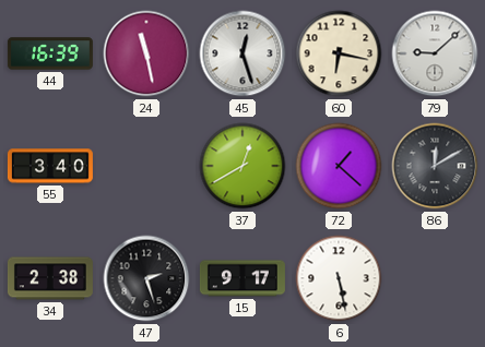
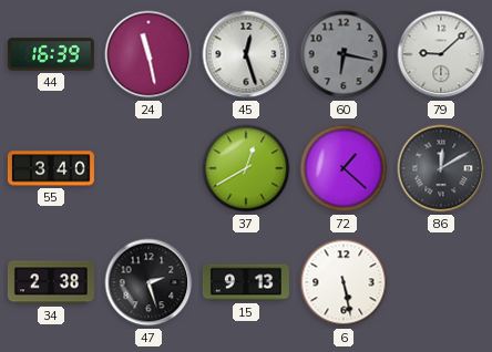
60 dial: cream -> grey
15: 9:17 -> 9:13
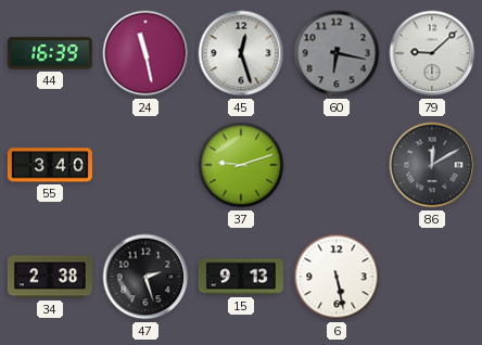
37: 12:40 -> 9:12
72: 1:22 -> none
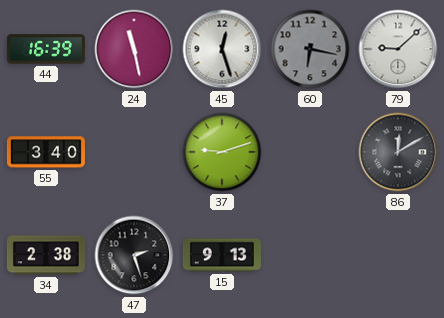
6: 5:28 -> none
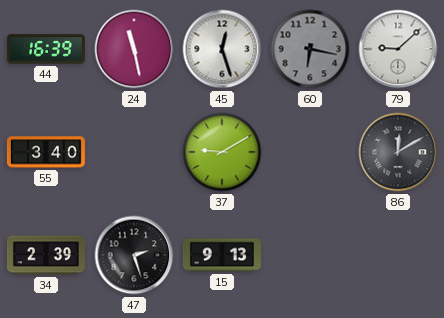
37: 9:12 -> 9:10
34: 2:38 -> 2:39
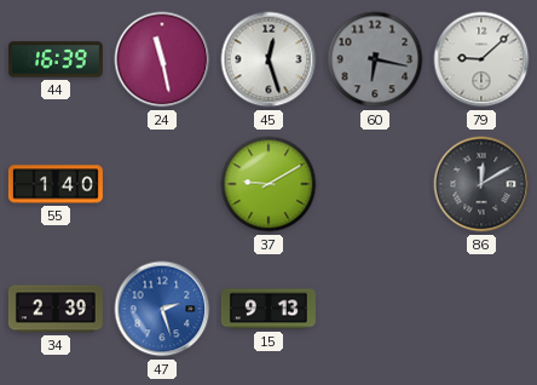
55: 3:40 -> 1:40
47 dial: black -> blue
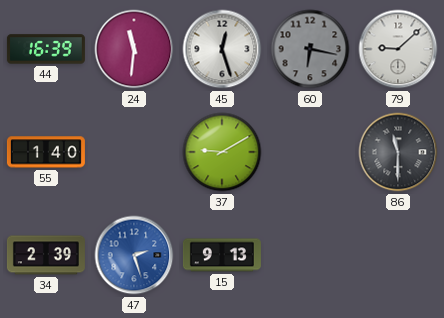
24: 11:28 -> 11:31
86: 12:10 -> 11:30
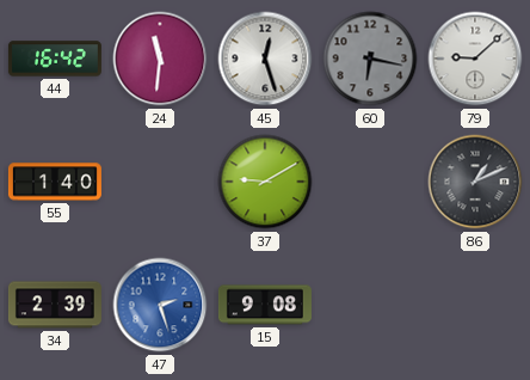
44: 16:39 -> 16:42
86: 11:30 -> 1:11
15: 9:13 -> 9:08
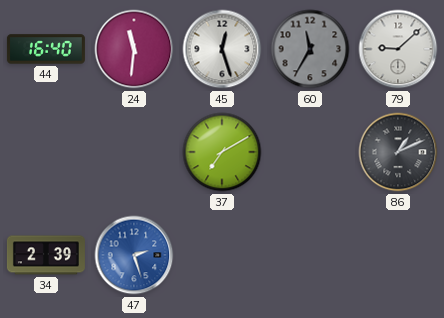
44: 16:42 -> 16:40
60: 6:17 -> 11:35
55: 1:40 -> none
37: 9:10 -> 7:10
15: 9:08 -> none
